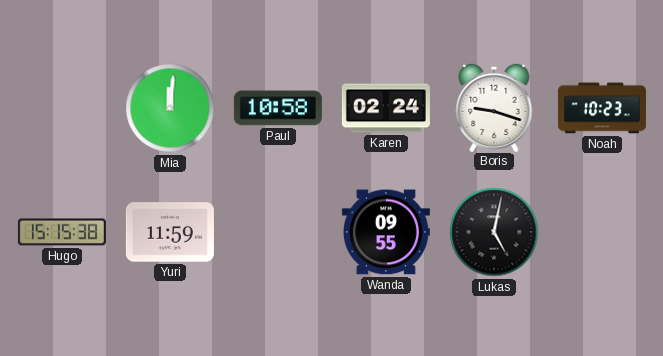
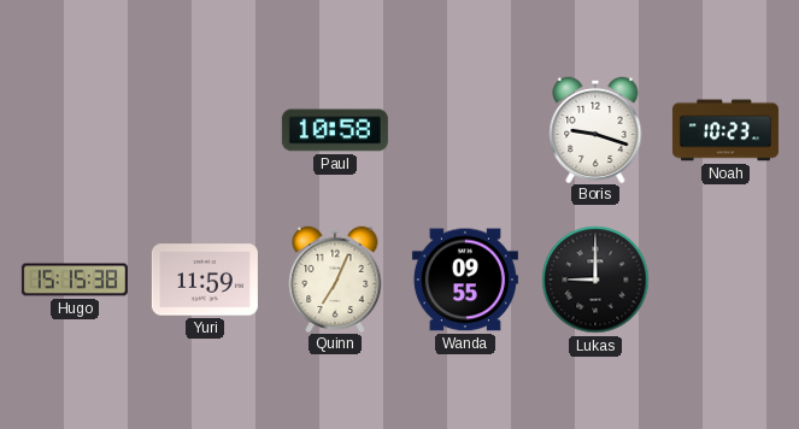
Mia: 12:01 -> none
Karen: 02:24 -> none
Quinn: none -> 7:04
Lukas: 5:02 -> 9:00
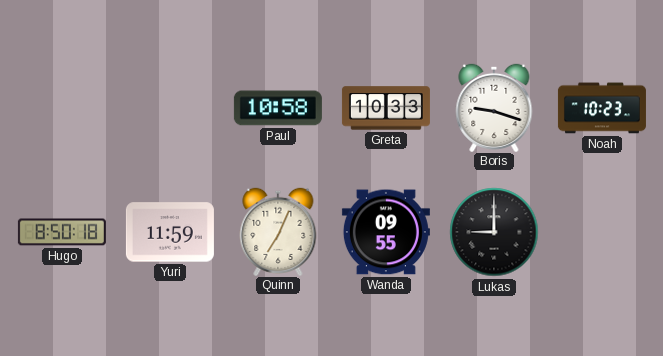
Greta: none -> 10:33
Hugo: 15:15 -> 8:50
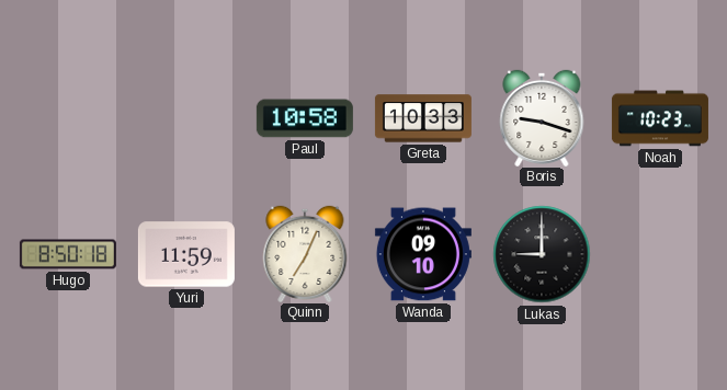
Wanda: 09:55 -> 09:10
